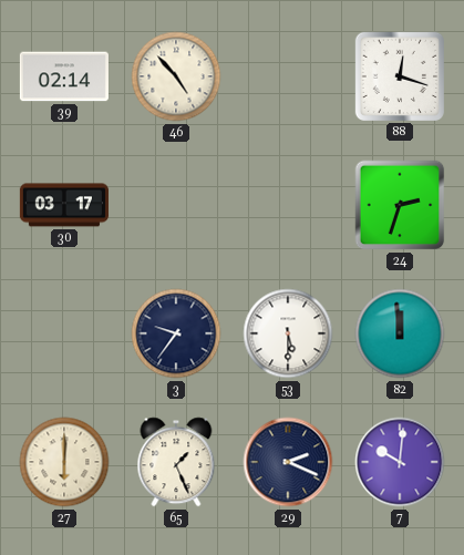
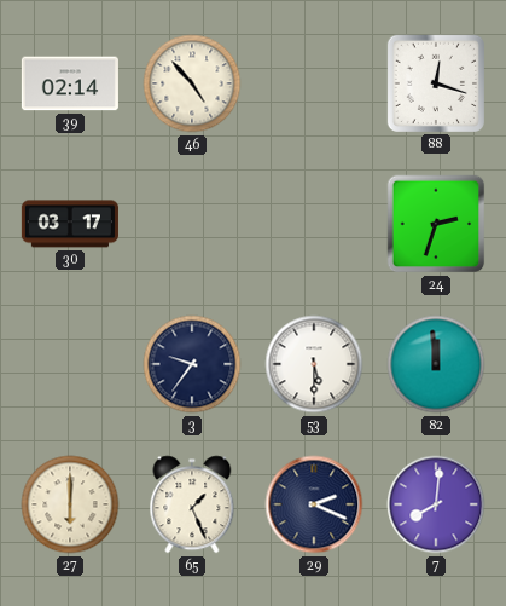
7: 10:01 -> 8:01
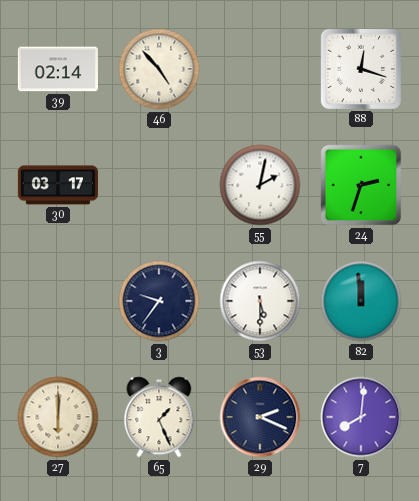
55: none -> 2:02
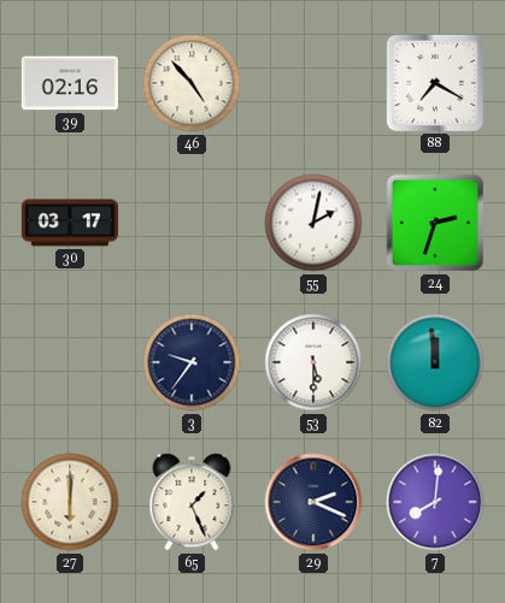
39: 02:14 -> 02:16
88: 12:18 -> 7:20
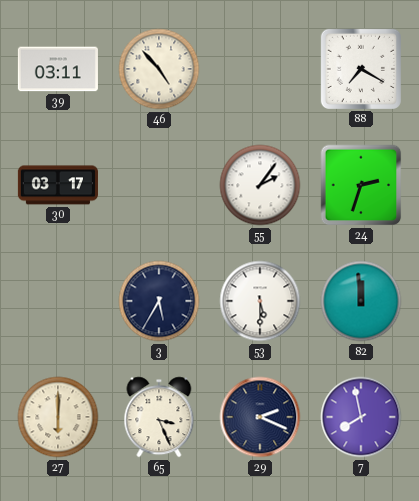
39: 02:16 -> 03:11
55: 2:02 -> 2:06
3: 9:36 -> 5:35
65: 1:26 -> 3:26
7: 8:01 -> 7:58
